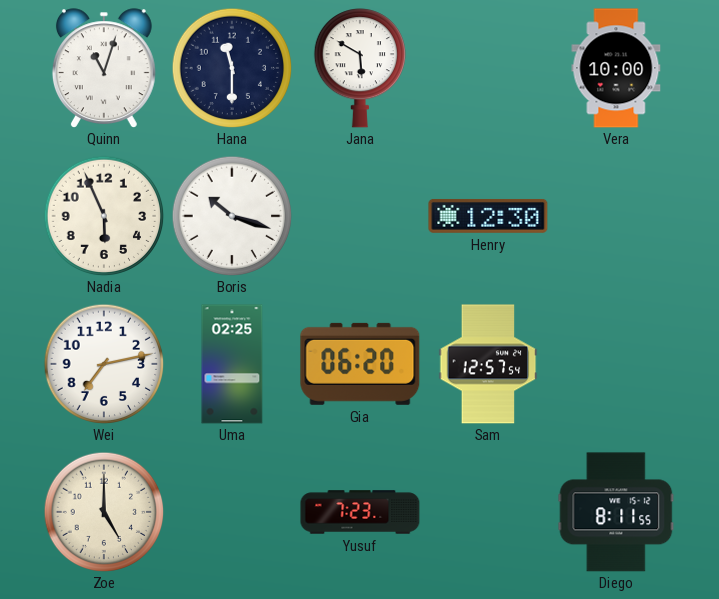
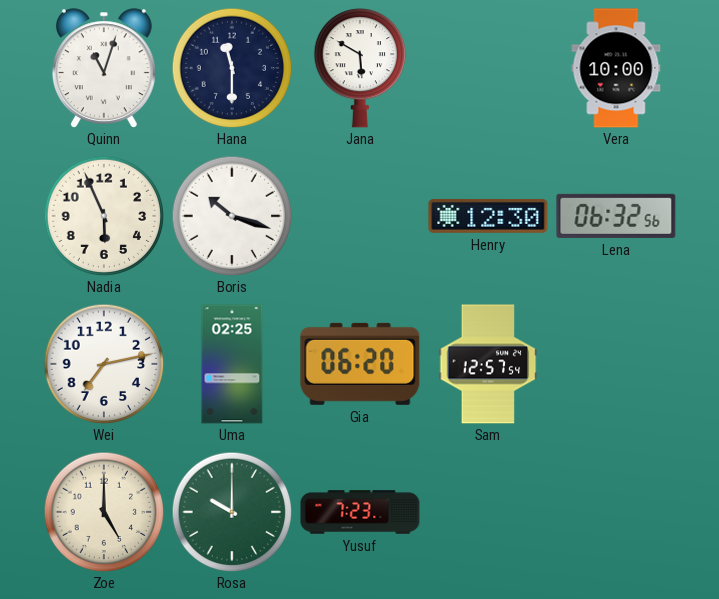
Lena: none -> 06:32
Rosa: none -> 10:00
Diego: 8:11 -> none
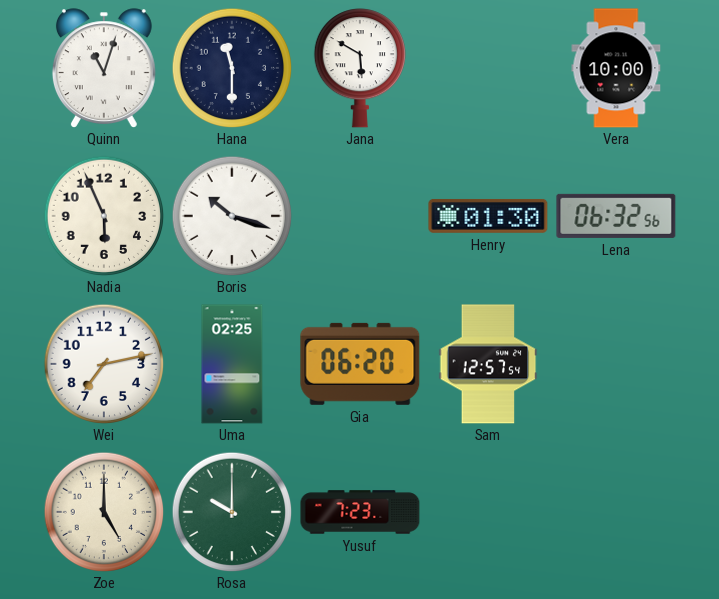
Henry: 12:30 -> 01:30
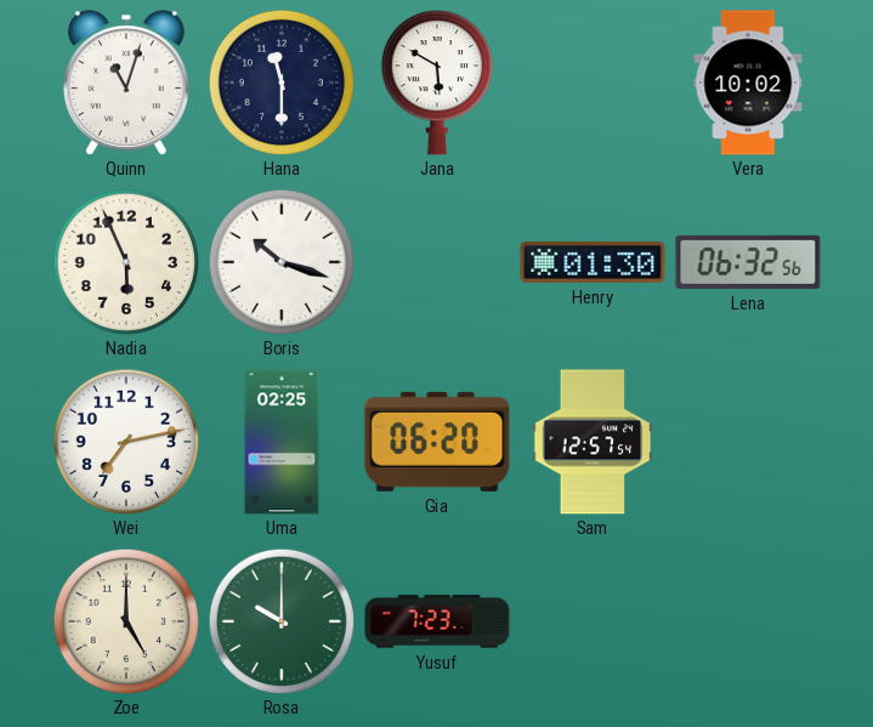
Vera: 10:00 -> 10:02
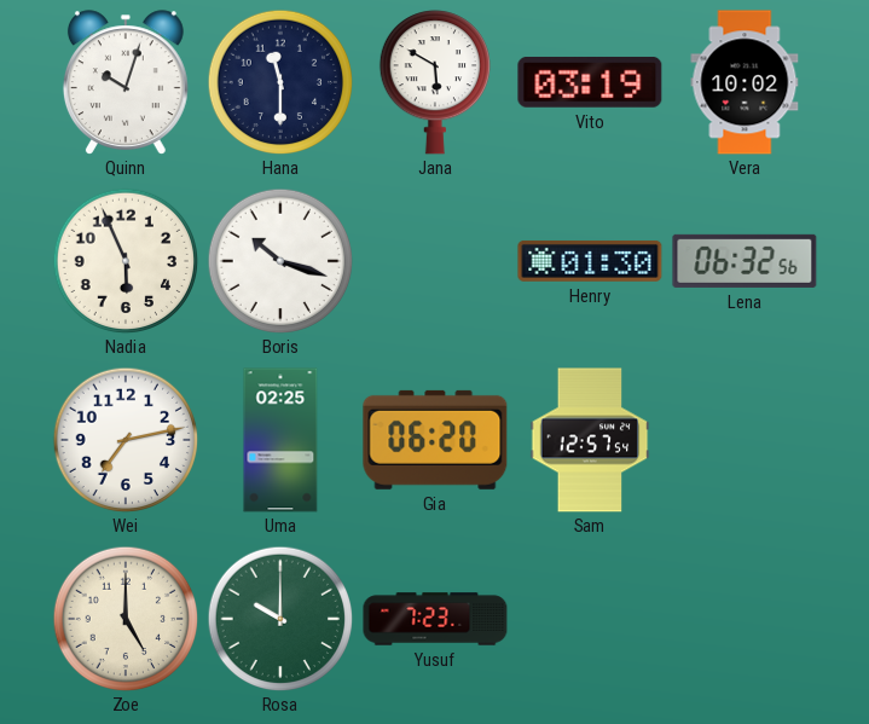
Quinn: 11:03 -> 10:03
Vito: none -> 03:19
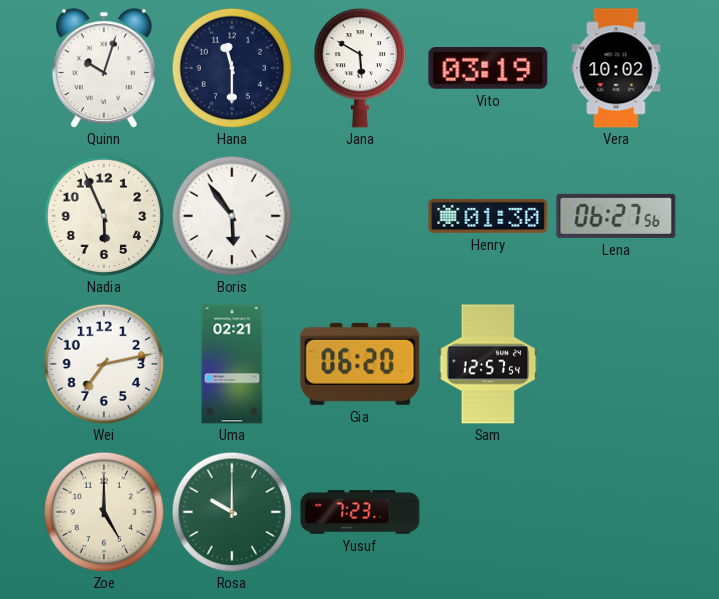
Boris: 10:18 -> 5:54
Lena: 06:32 -> 06:27
Uma: 02:25 -> 02:21
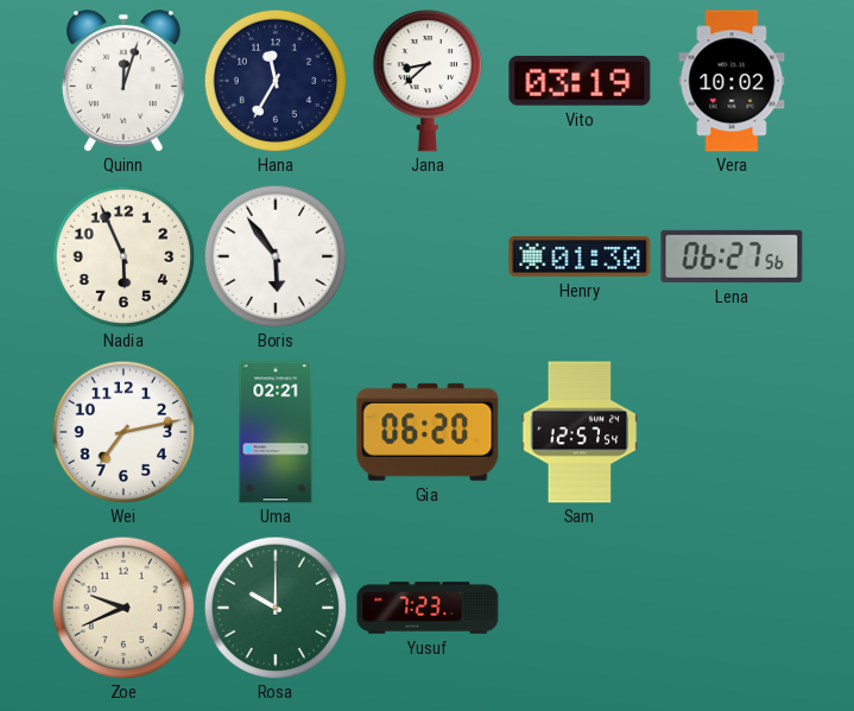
Quinn: 10:03 -> 12:03
Hana: 11:30 -> 11:35
Jana: 5:50 -> 8:38
Zoe: 5:00 -> 9:41
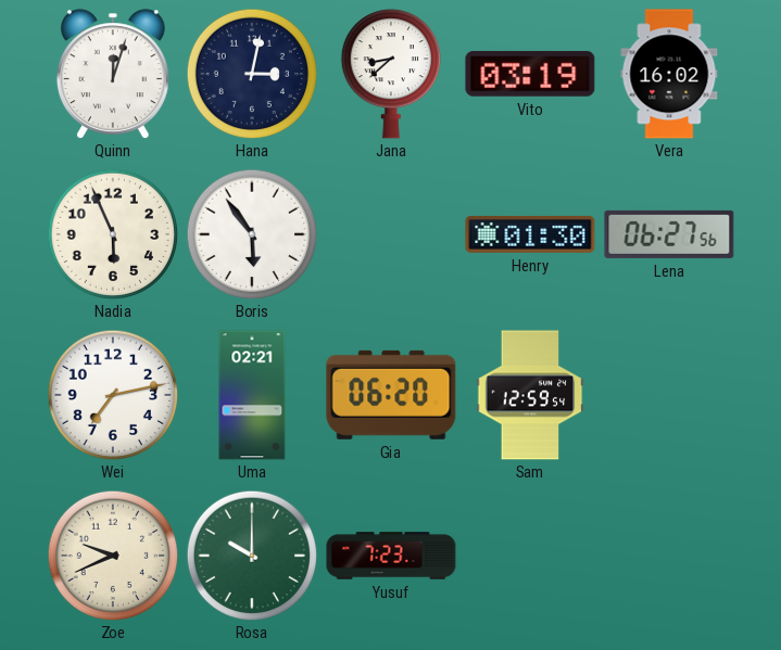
Hana: 11:35 -> 3:02
Vera: 10:02 -> 16:02
Sam: 12:57 -> 12:59
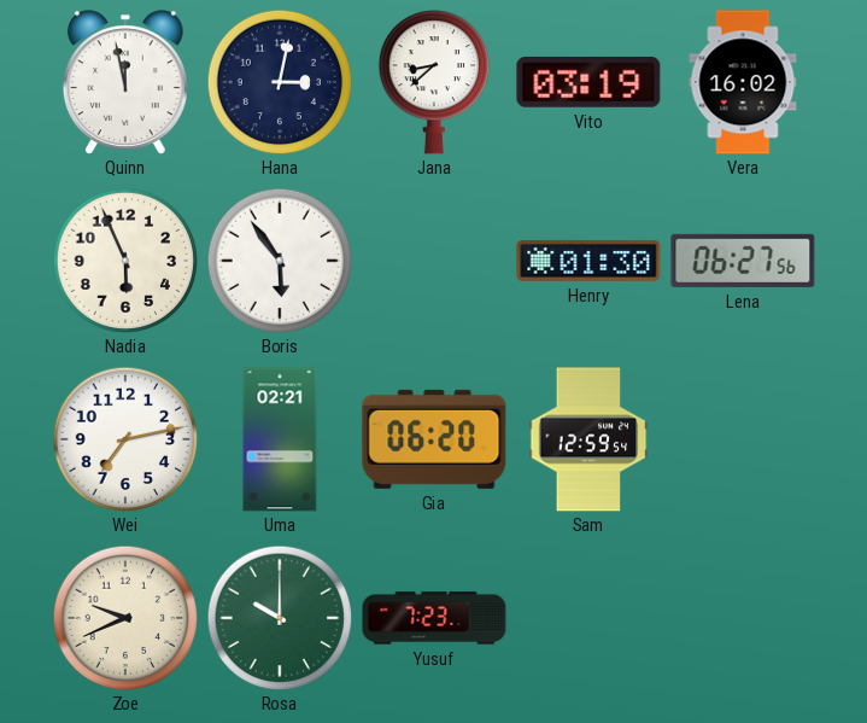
Quinn: 12:03 -> 11:58
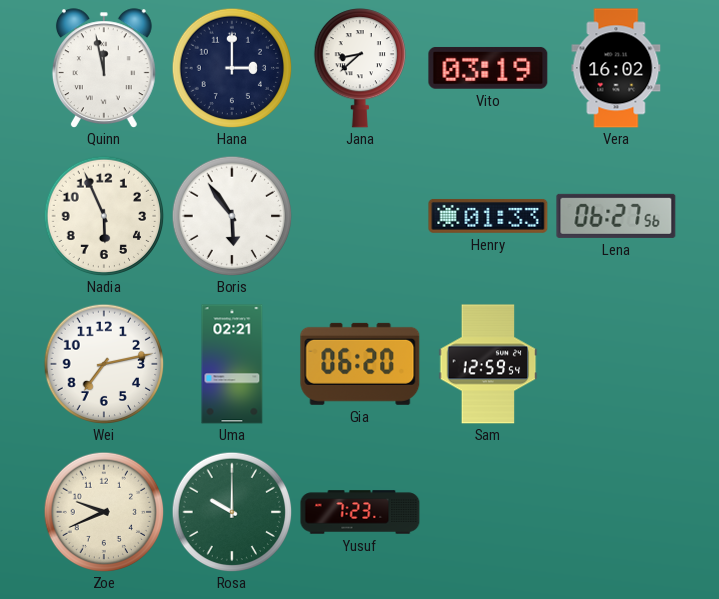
Hana: 3:02 -> 3:00
Henry: 01:30 -> 01:33
